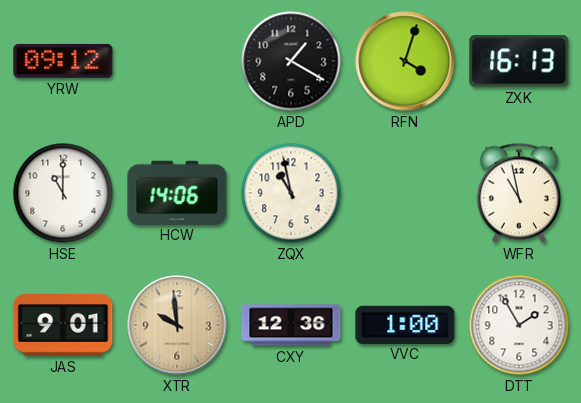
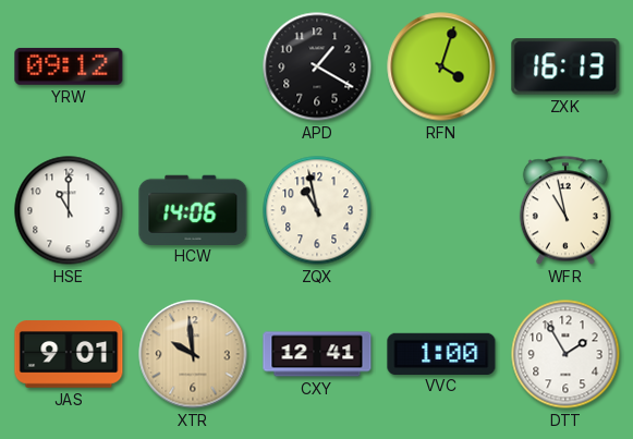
CXY: 12:36 -> 12:41
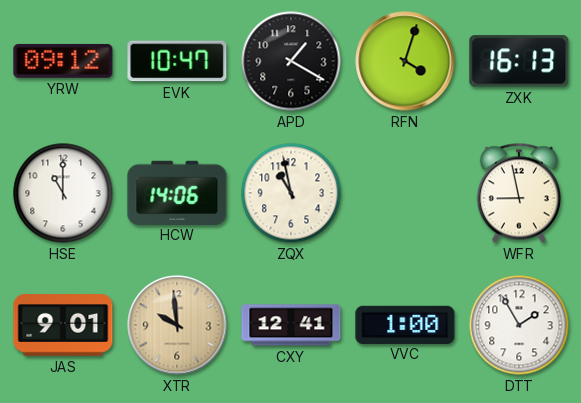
EVK: none -> 10:47
WFR: 10:58 -> 8:58
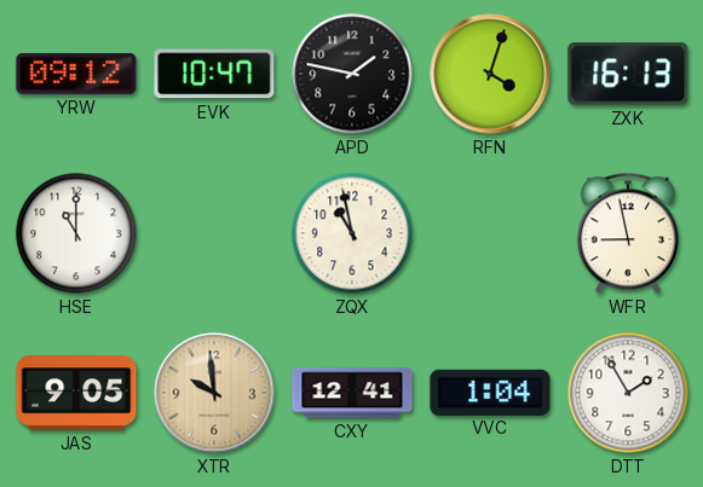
APD: 1:20 -> 1:47
HCW: 14:06 -> none
JAS: 9:01 -> 9:05
VVC: 1:00 -> 1:04
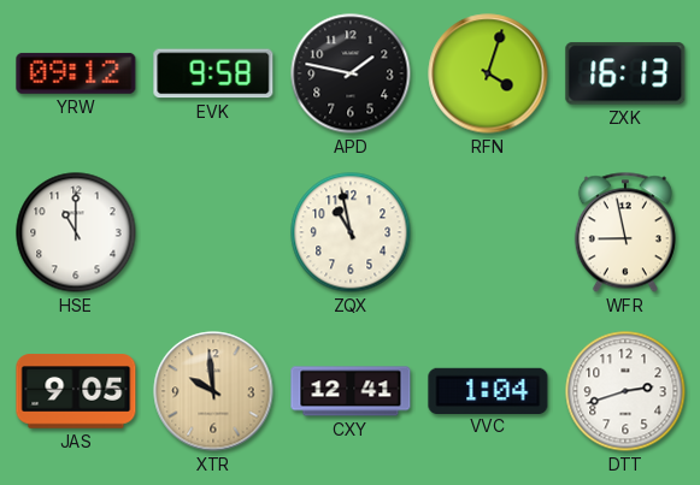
EVK: 10:47 -> 9:58
DTT: 1:55 -> 2:42
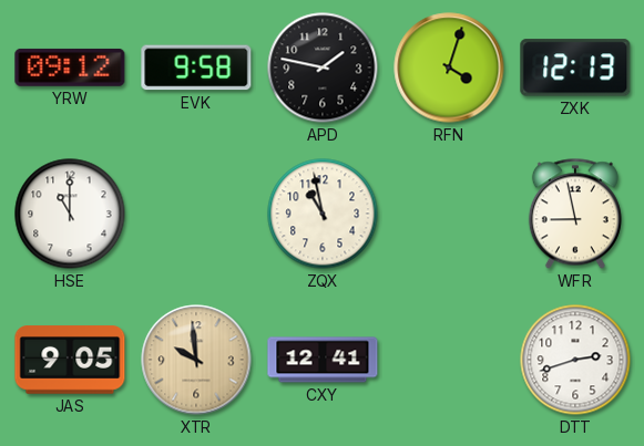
ZXK: 16:13 -> 12:13
VVC: 1:04 -> none
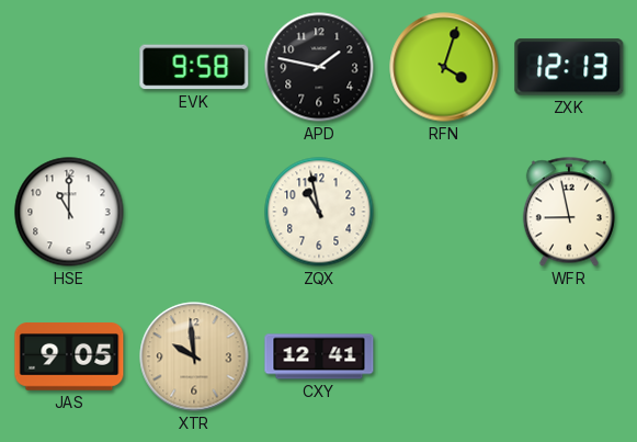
YRW: 09:12 -> none
DTT: 2:42 -> none
